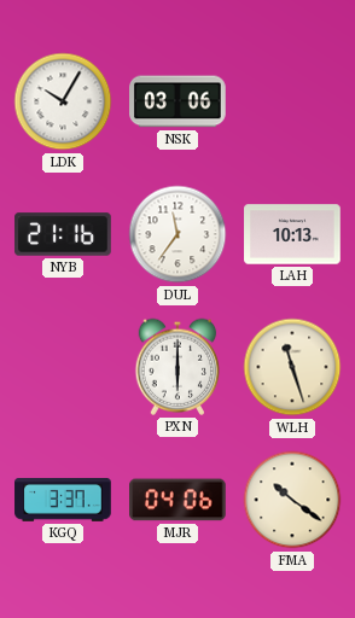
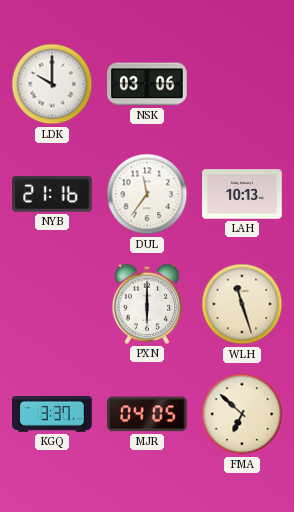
LDK: 10:05 -> 10:00
MJR: 04:06 -> 04:05
FMA: 10:21 -> 6:52
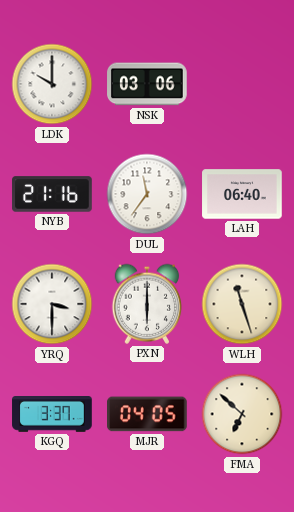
LAH: 10:13 -> 06:40
YRQ: none -> 3:30
